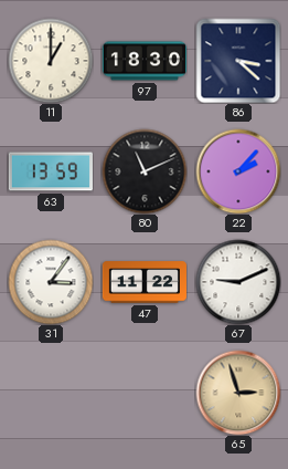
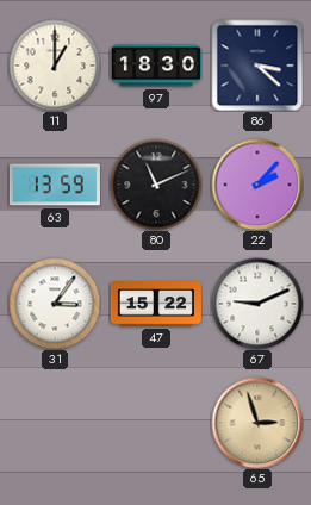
47: 11:22 -> 15:22
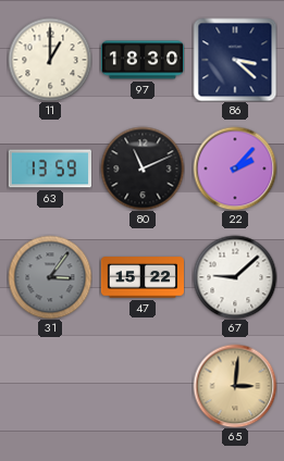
31 dial: white -> grey
67: 9:11 -> 9:08
65: 2:57 -> 3:01
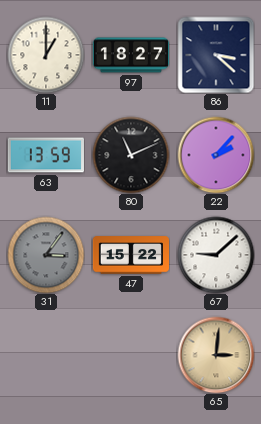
97: 18:30 -> 18:27
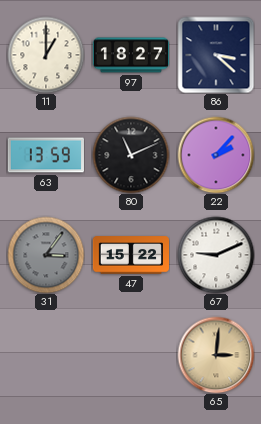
67: 9:08 -> 9:11
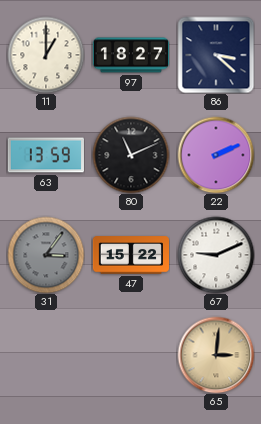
22: 2:07 -> 2:11
